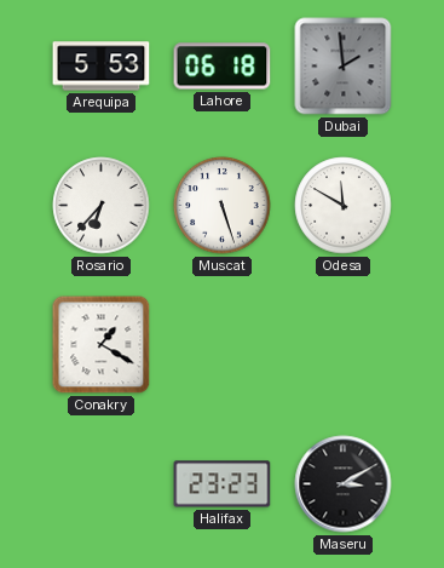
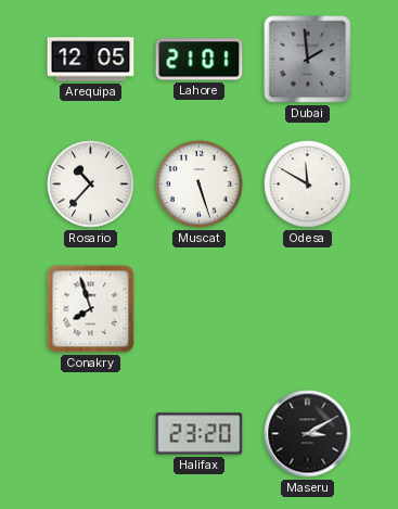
Arequipa: 5:53 -> 12:05
Lahore: 06:18 -> 21:01
Rosario: 6:37 -> 10:37
Conakry: 1:20 -> 7:57
Halifax: 23:23 -> 23:20
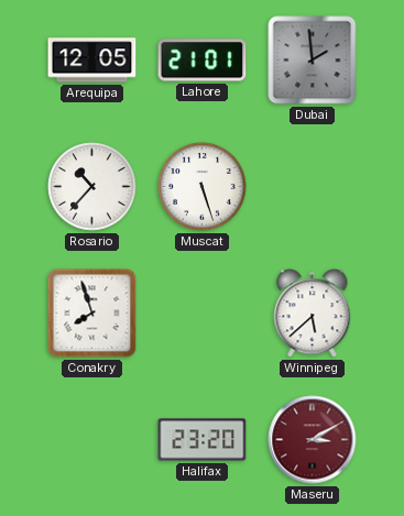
Odesa: 11:50 -> none
Winnipeg: none -> 5:38
Maseru dial: black -> burgundy
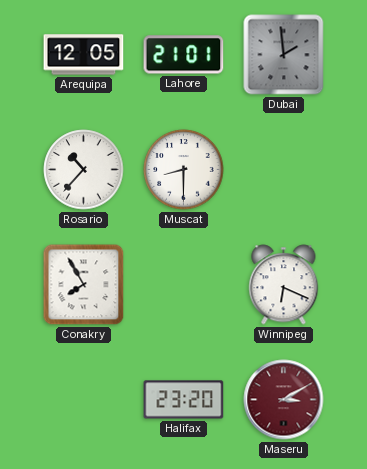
Muscat: 5:27 -> 8:30
Conakry: 7:57 -> 7:55
Winnipeg: 5:38 -> 6:19
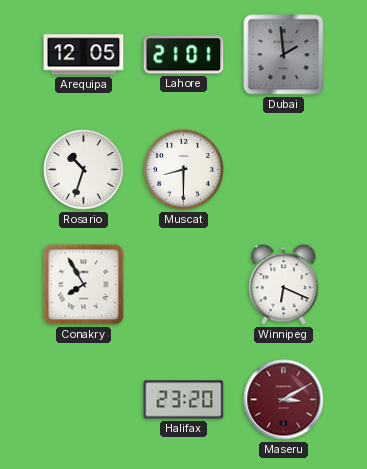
Rosario: 10:37 -> 10:33
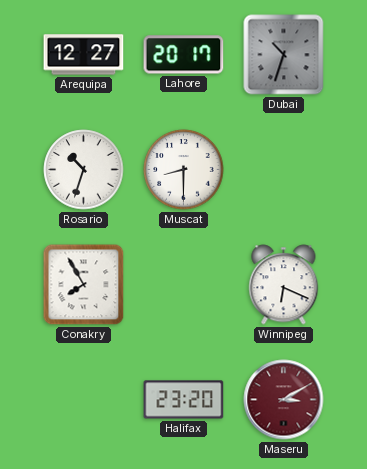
Arequipa: 12:05 -> 12:27
Lahore: 21:01 -> 20:17
Dubai: 1:59 -> 10:33
